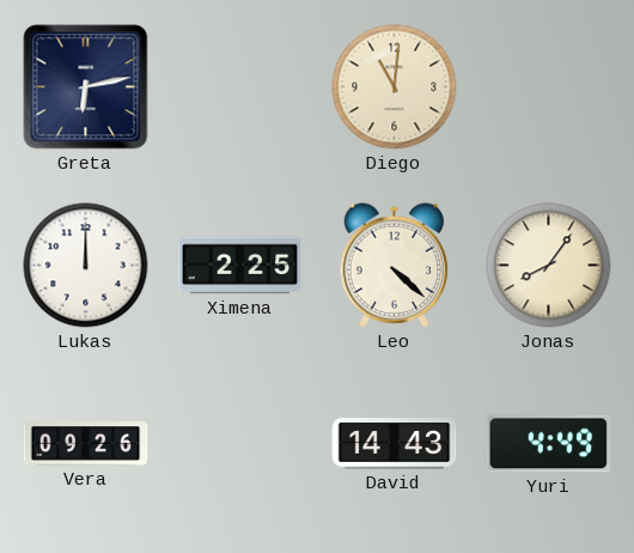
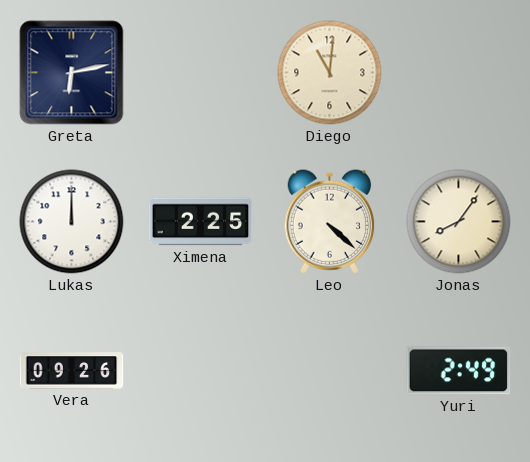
David: 14:43 -> none
Yuri: 4:49 -> 2:49
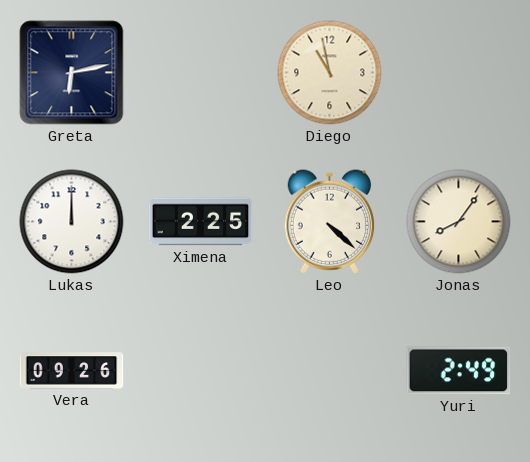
Diego: 11:01 -> 10:58
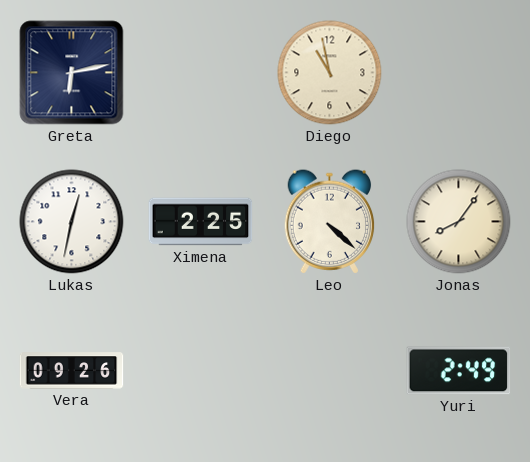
Lukas: 12:00 -> 12:32
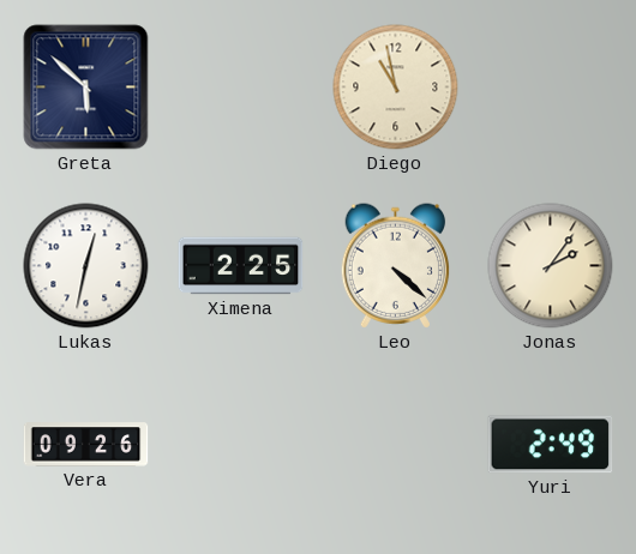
Greta: 6:13 -> 5:52
Jonas: 8:06 -> 2:06
